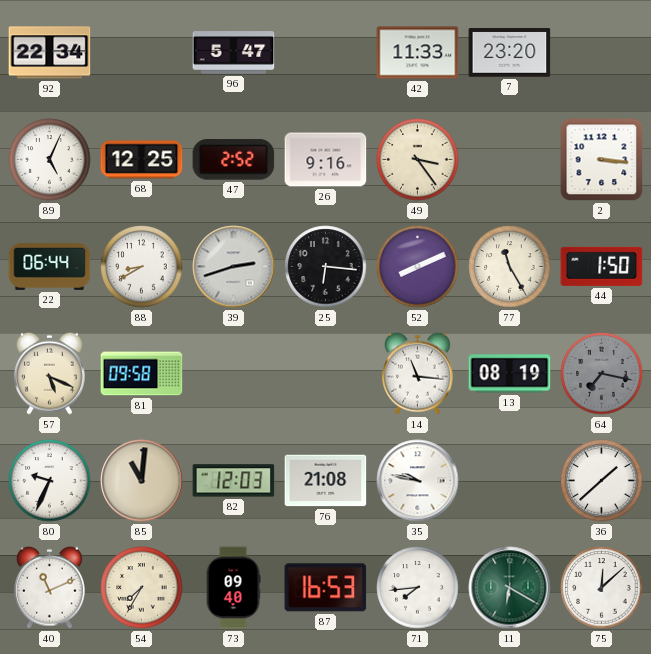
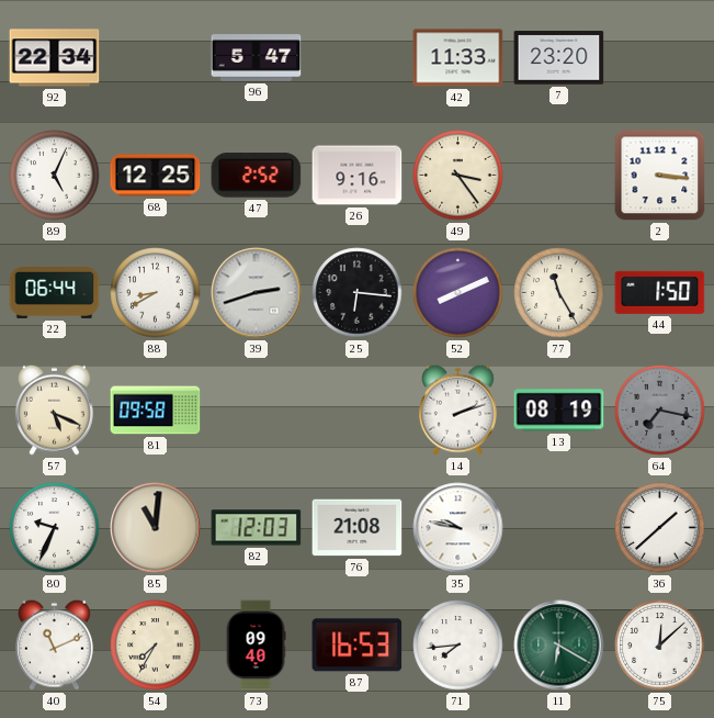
14: 11:16 -> 2:12
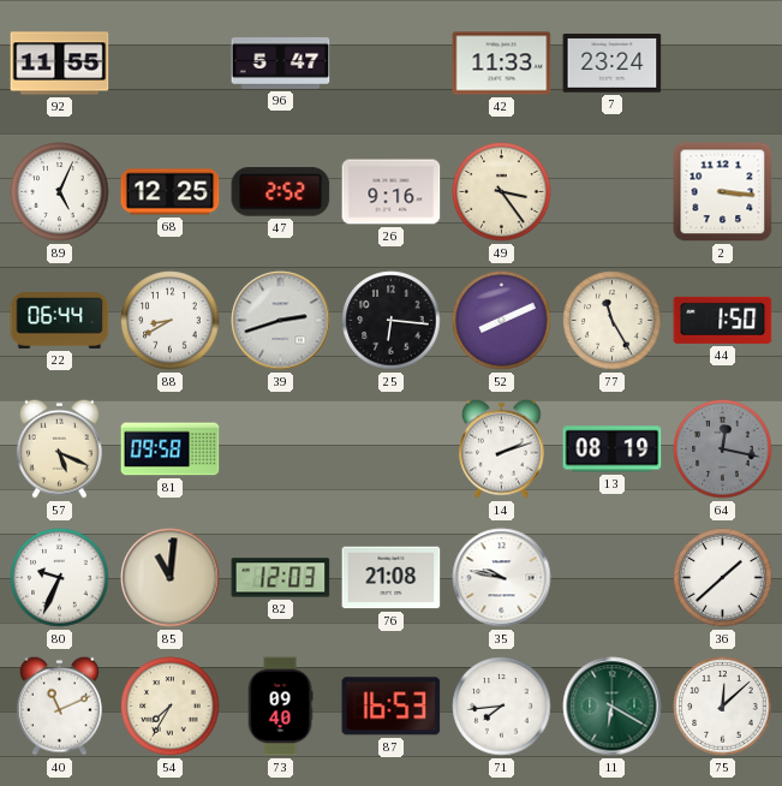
92: 22:34 -> 11:55
7: 23:20 -> 23:24
64: 7:17 -> 12:17
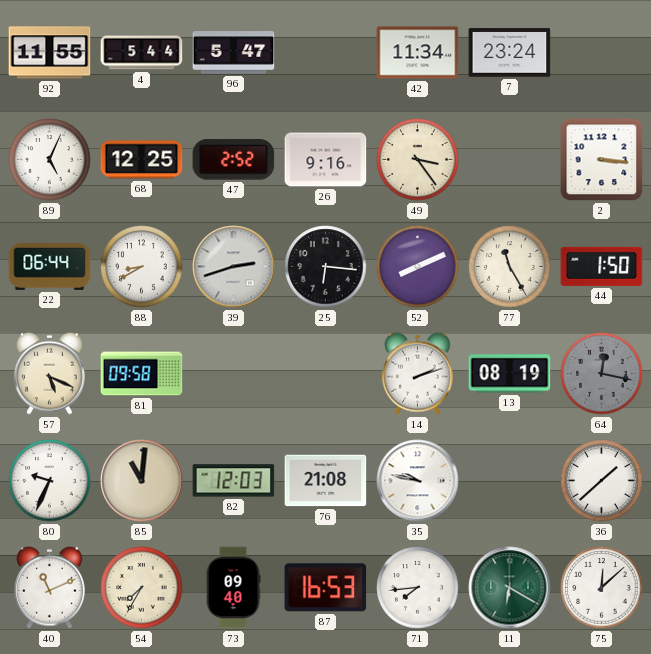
4: none -> 5:44
42: 11:33 -> 11:34
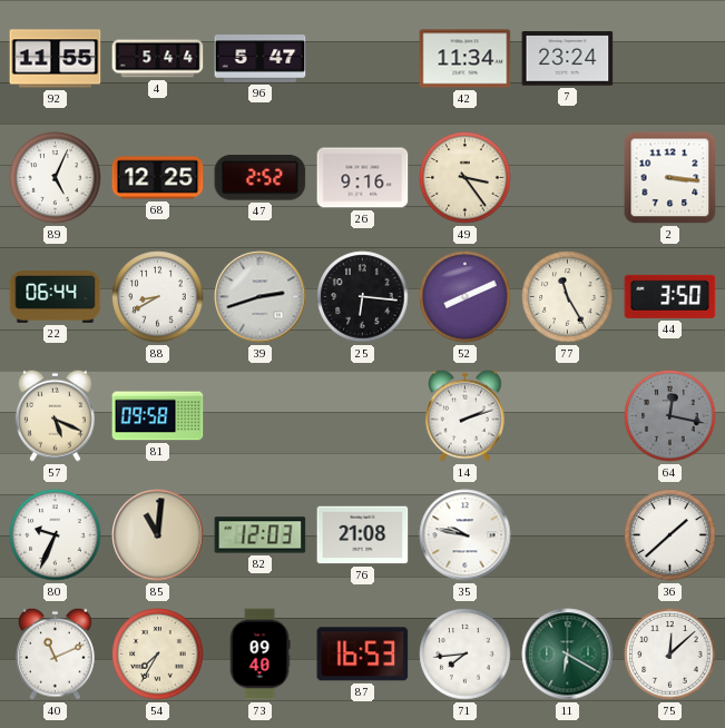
44: 1:50 -> 3:50
13: 08:19 -> none
